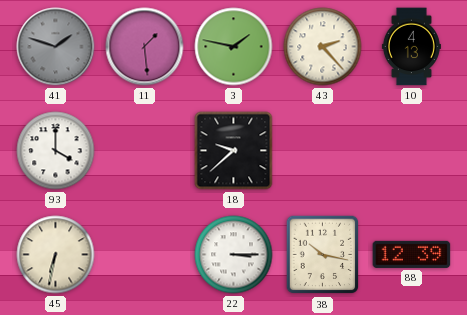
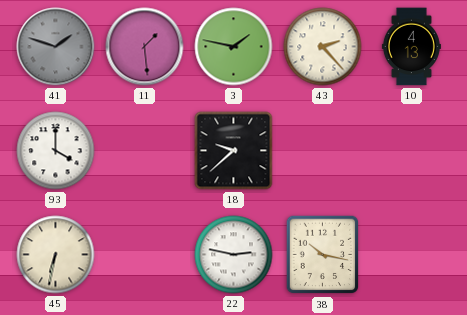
22: 3:15 -> 2:47
88: 12:39 -> none
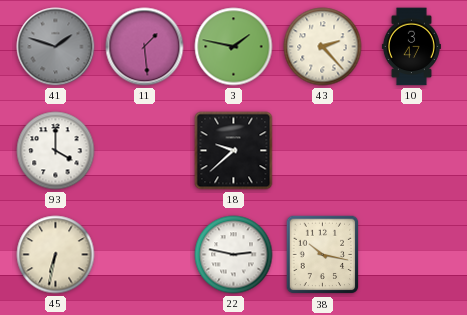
10: 4:13 -> 3:47
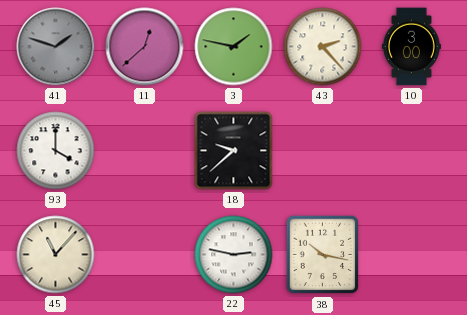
11: 1:29 -> 12:38
10: 3:47 -> 3:00
45: 6:32 -> 11:07
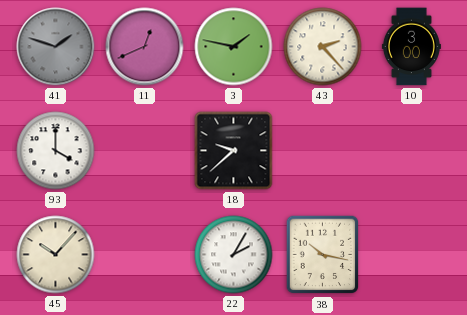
11: 12:38 -> 12:41
45: 11:07 -> 10:07
22: 2:47 -> 2:05
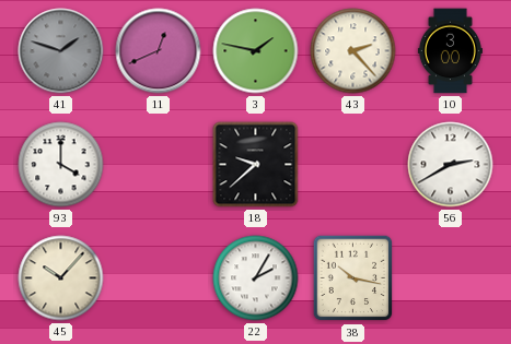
56: none -> 2:40
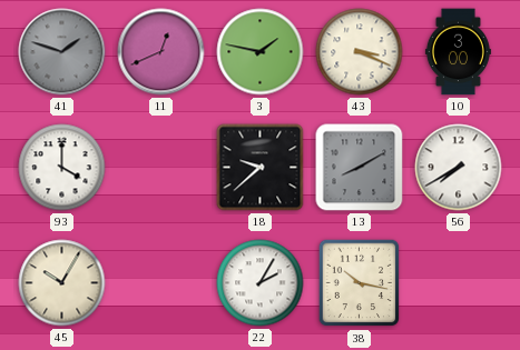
43: 2:23 -> 3:19
13: none -> 8:10
56: 2:40 -> 7:40
45: 10:07 -> 10:05
